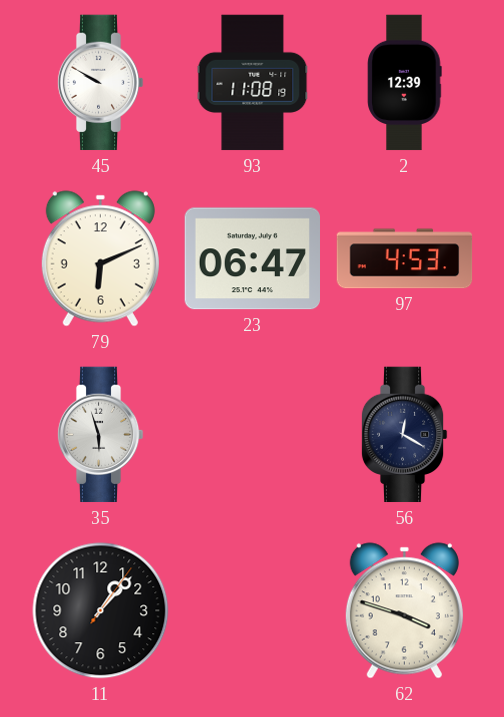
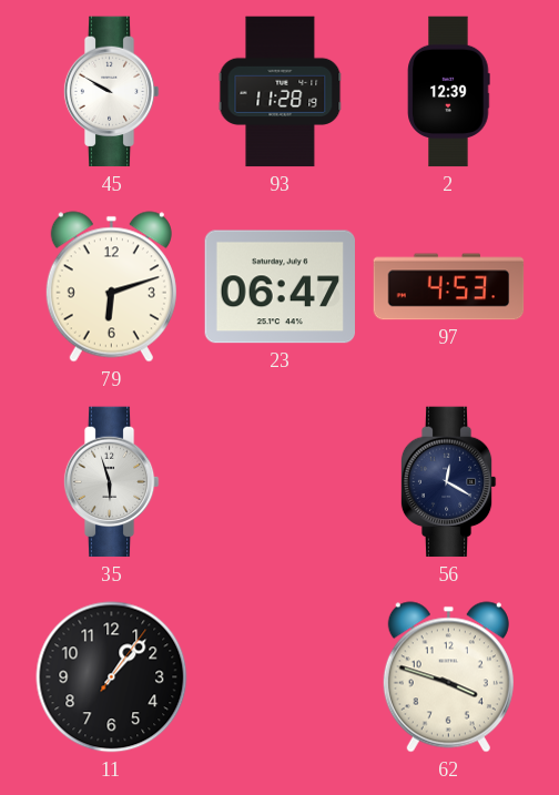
93: 11:08 -> 11:28
79: 6:11 -> 6:12
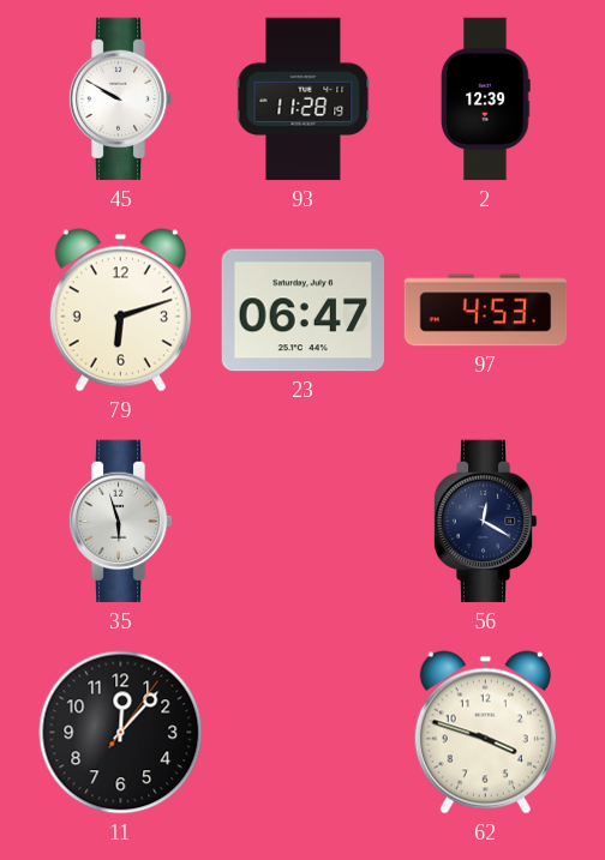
11: 1:07 -> 12:07
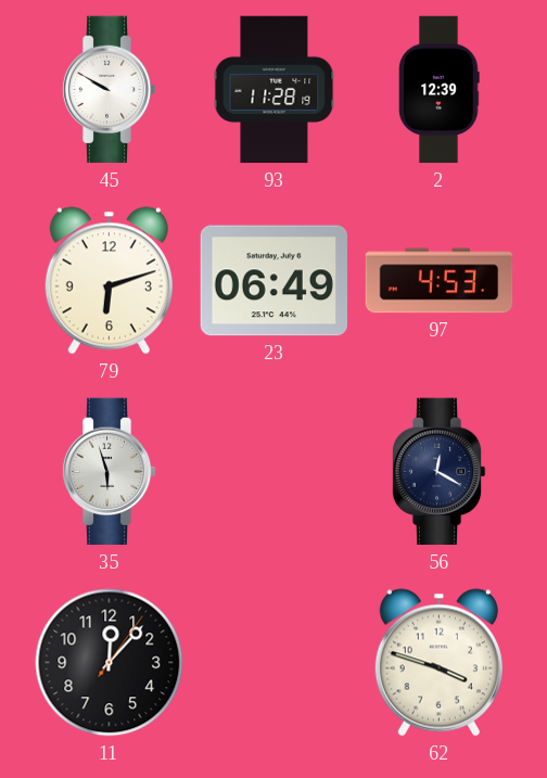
23: 06:47 -> 06:49
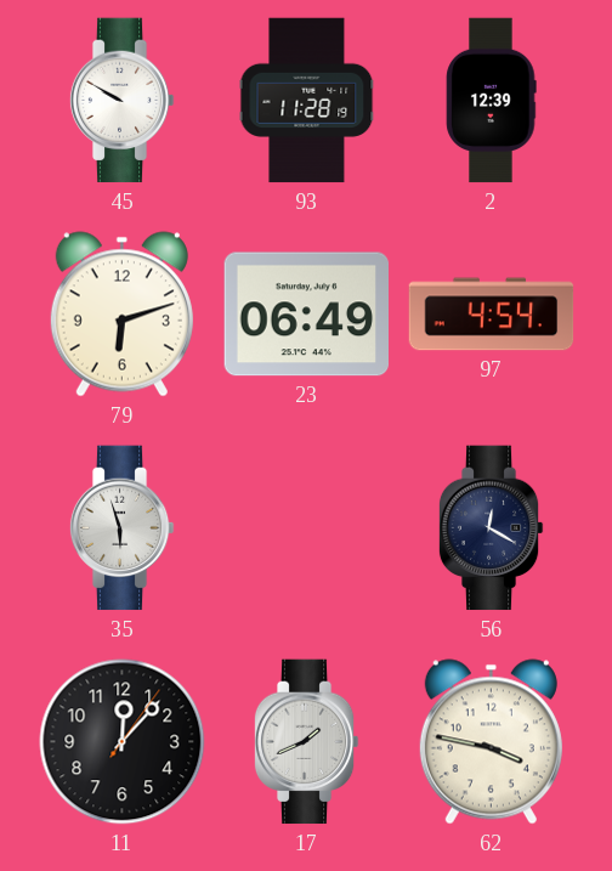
97: 4:53 -> 4:54
17: none -> 1:41
62: 3:48 -> 3:47
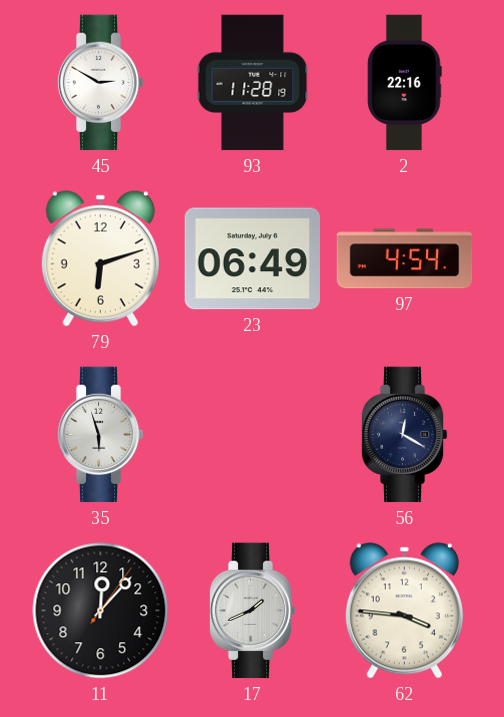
45: 9:50 -> 2:50
2: 12:39 -> 22:16
62: 3:47 -> 3:46
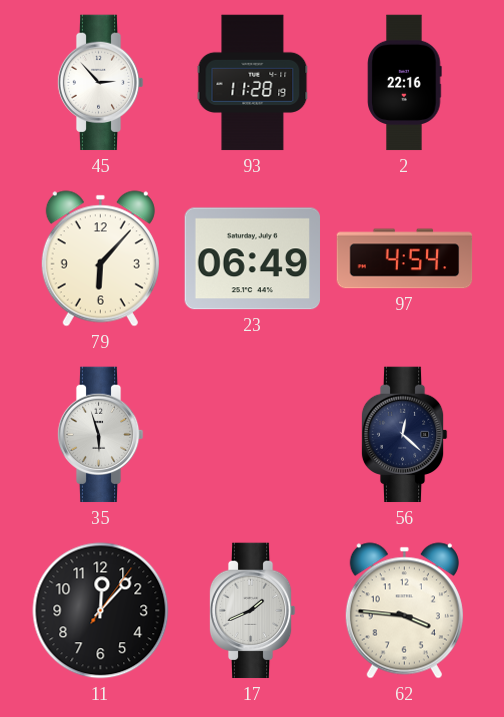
45: 2:50 -> 2:53
79: 6:12 -> 6:07
56: 12:20 -> 12:22
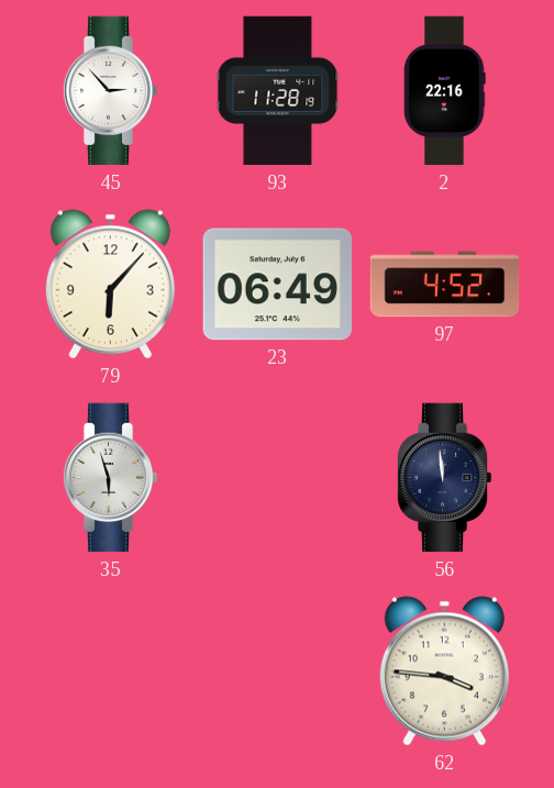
97: 4:54 -> 4:52
56: 12:22 -> 11:59
11: 12:07 -> none
17: 1:41 -> none
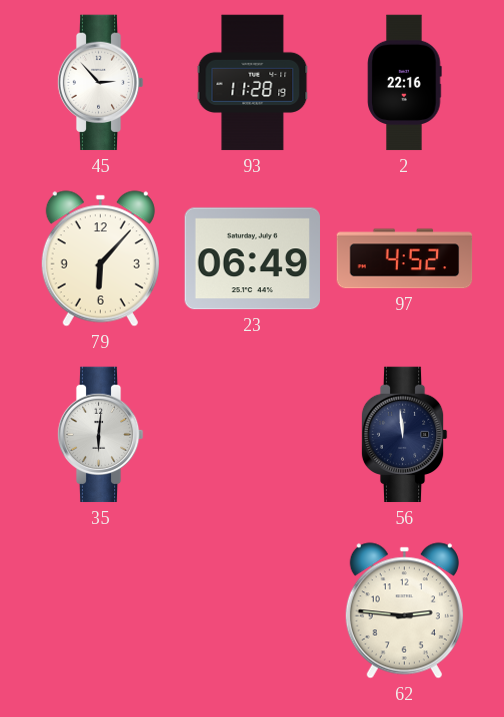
35: 5:57 -> 6:01
62: 3:46 -> 2:46
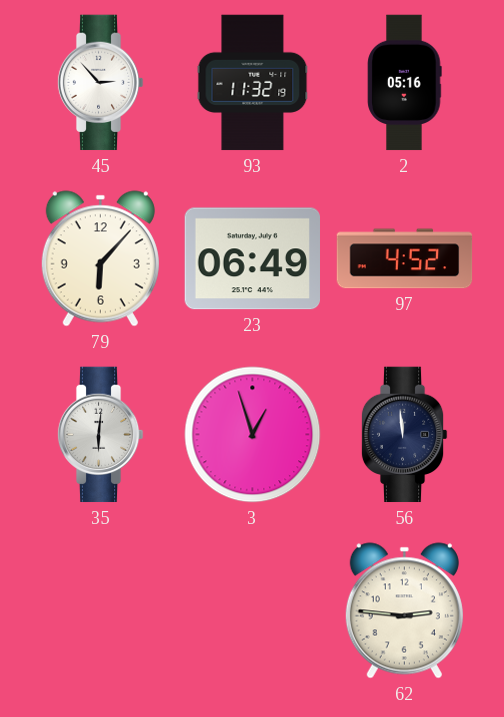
93: 11:28 -> 11:32
2: 22:16 -> 05:16
3: none -> 12:57
